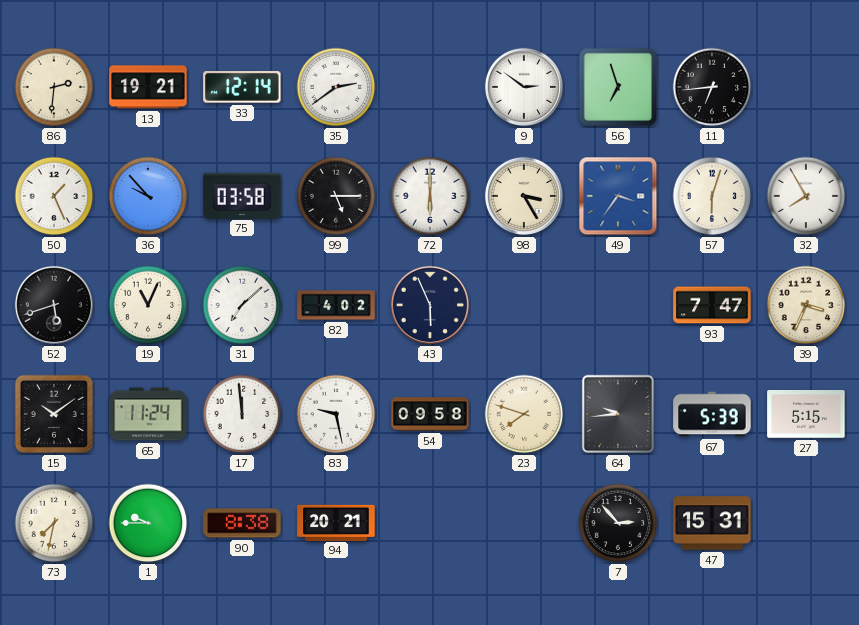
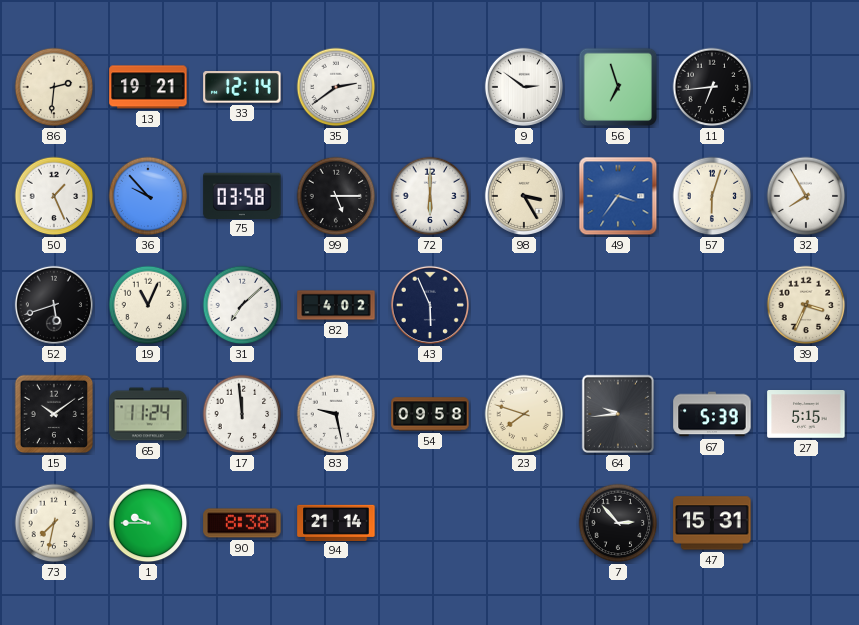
93: 7:47 -> none
94: 20:21 -> 21:14
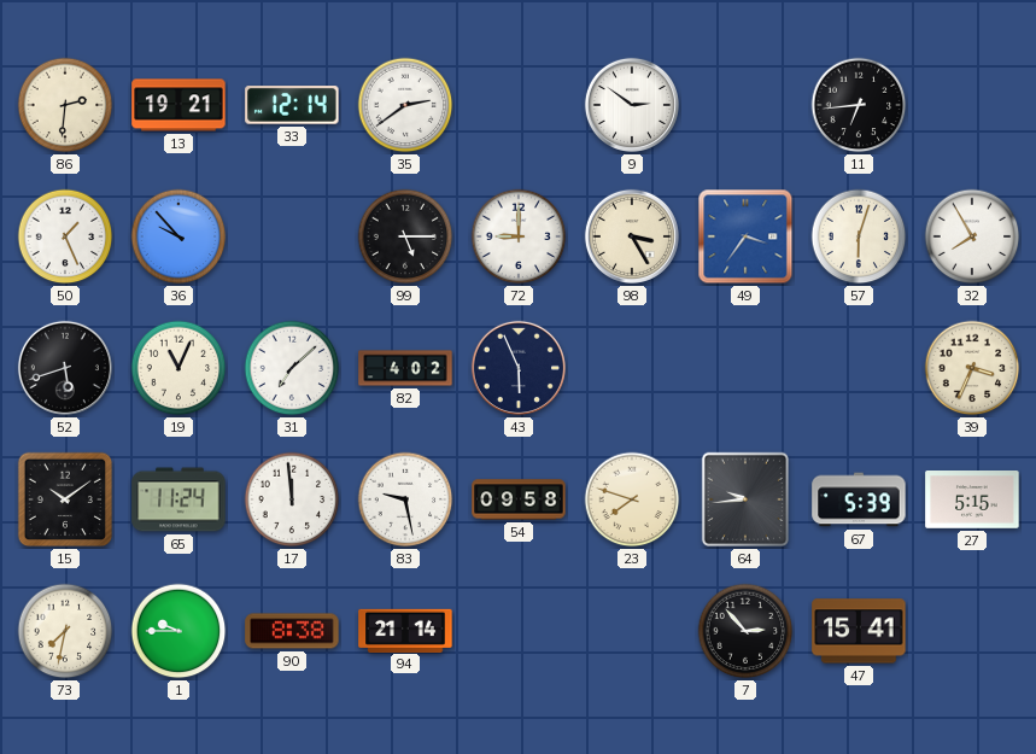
56: 6:57 -> none
75: 03:58 -> none
72: 6:00 -> 9:00
47: 15:31 -> 15:41
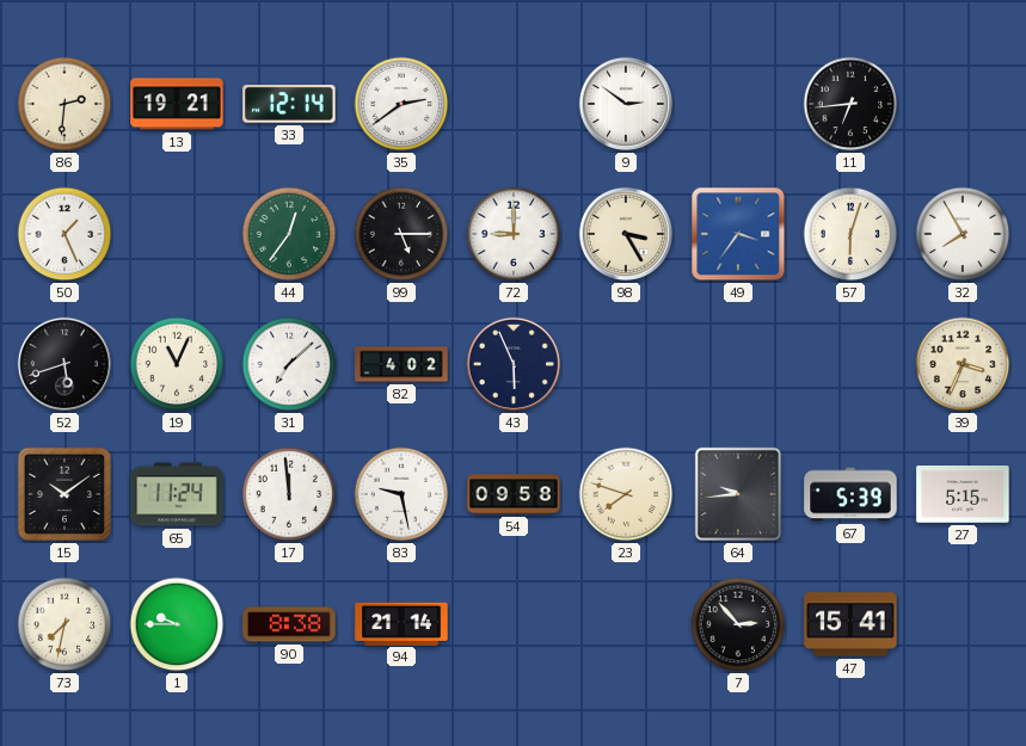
36: 9:53 -> none
44: none -> 12:36
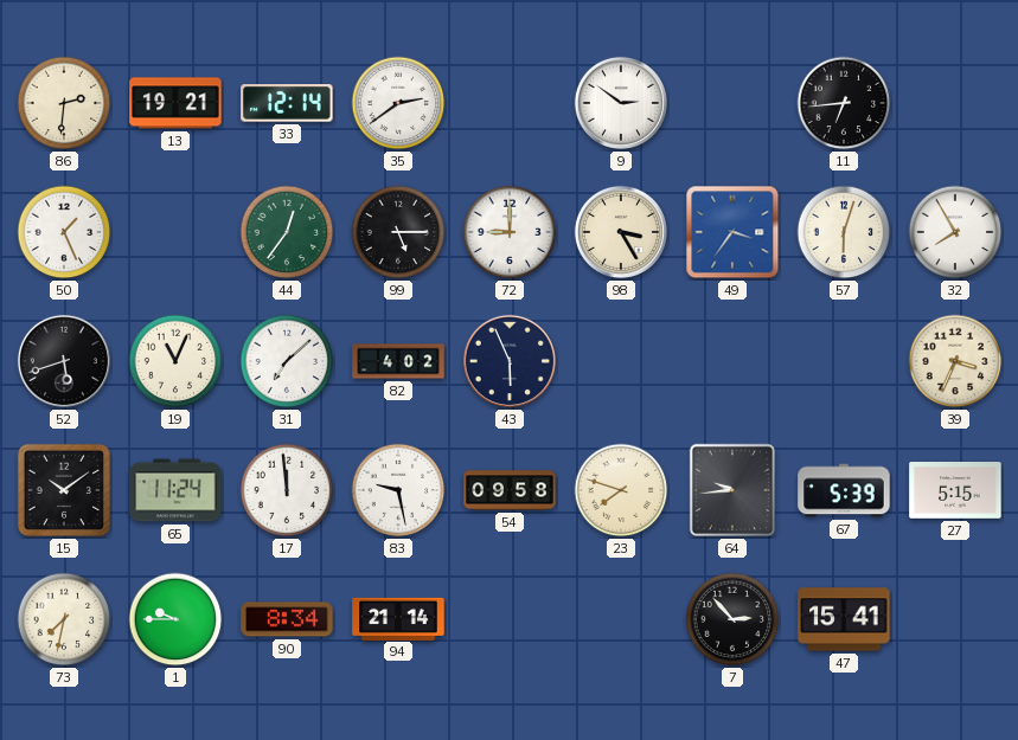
90: 8:38 -> 8:34
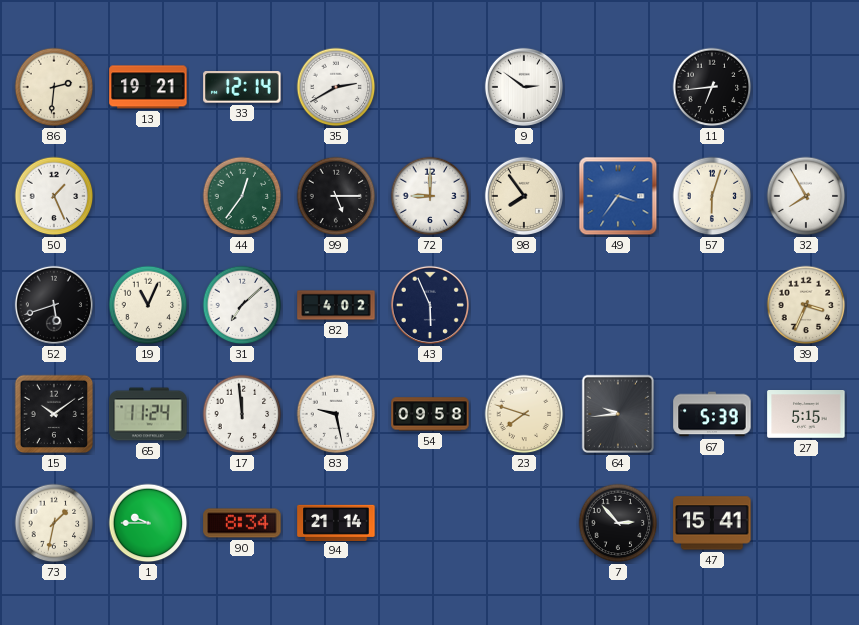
35: 2:39 -> 2:40
98: 3:25 -> 7:54
73: 7:32 -> 1:32
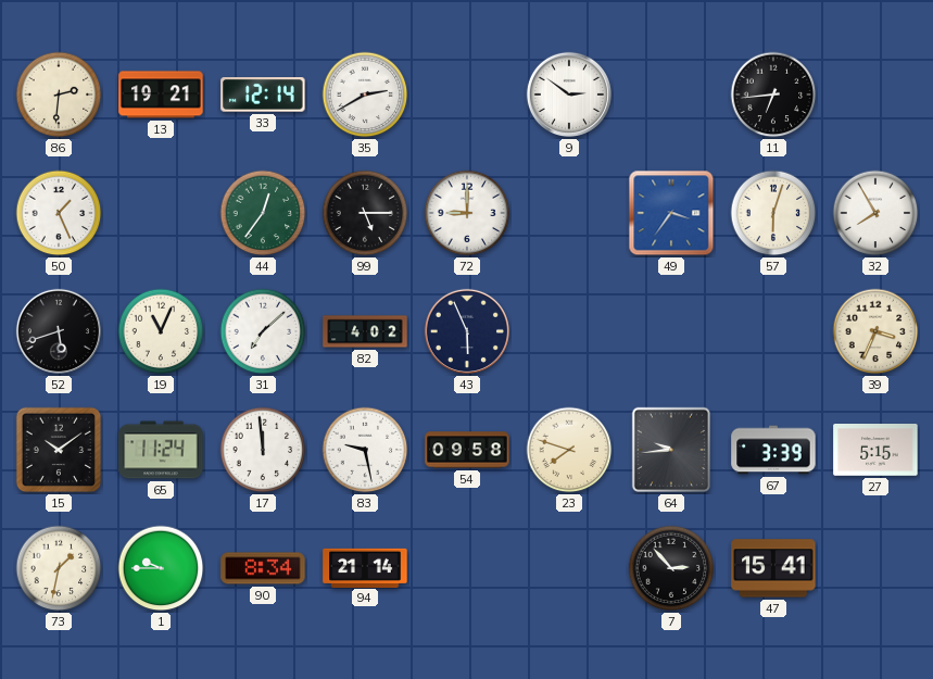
98: 7:54 -> none
67: 5:39 -> 3:39
